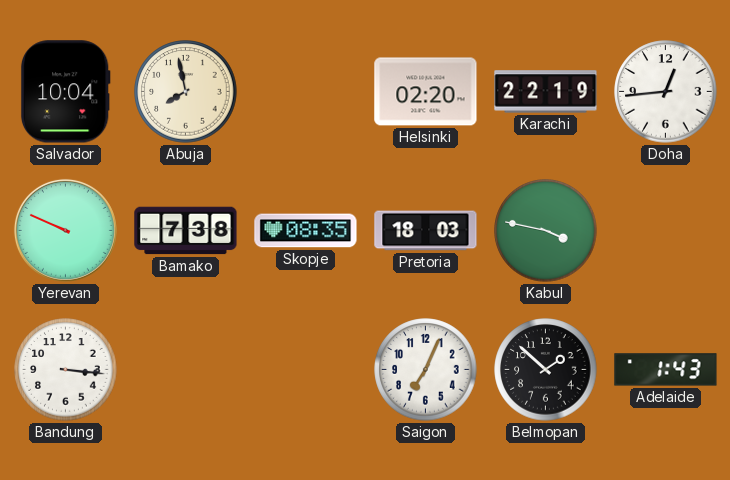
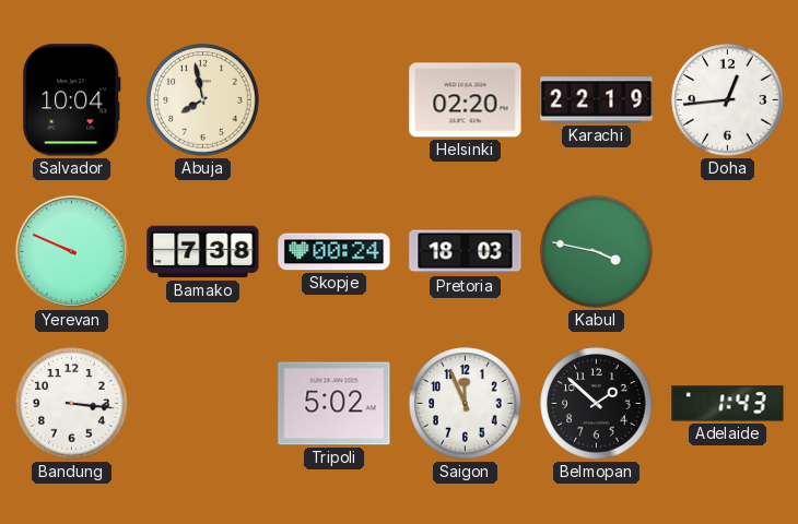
Skopje: 08:35 -> 00:24
Tripoli: none -> 5:02
Saigon: 7:04 -> 11:56
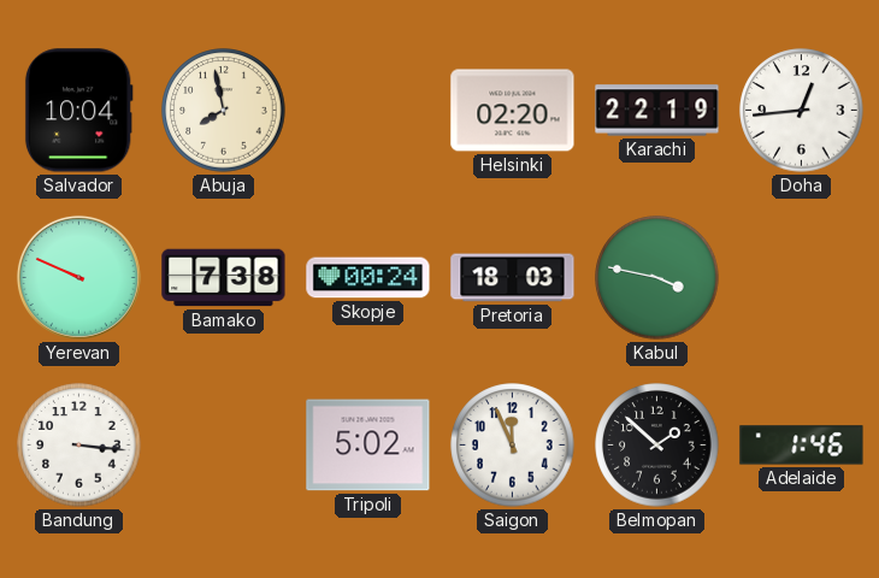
Adelaide: 1:43 -> 1:46
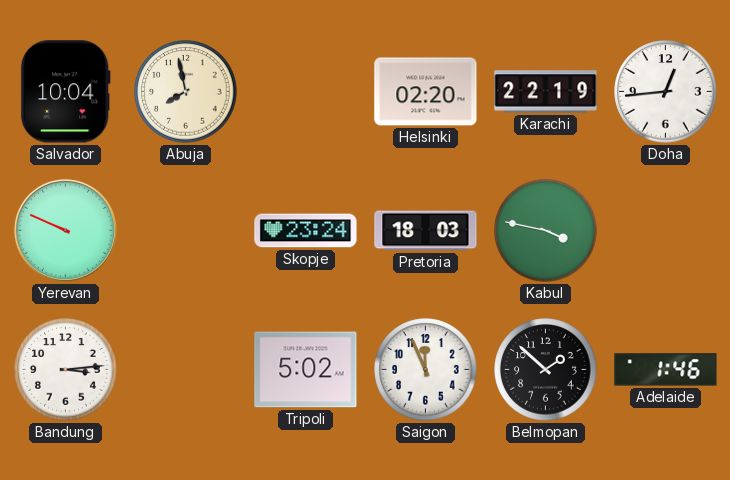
Bamako: 7:38 -> none
Skopje: 00:24 -> 23:24
Bandung: 3:16 -> 3:14
